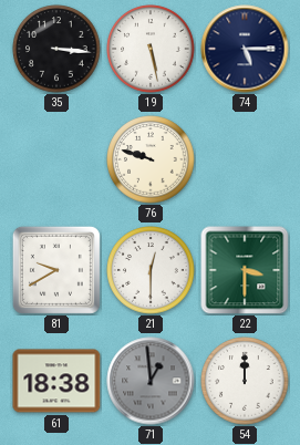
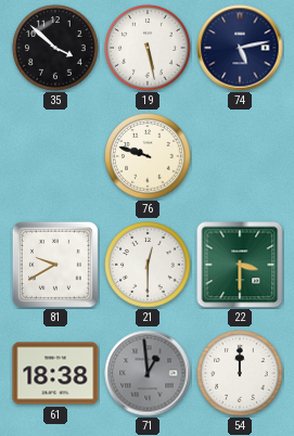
35: 3:16 -> 3:52
74: 5:15 -> 5:13
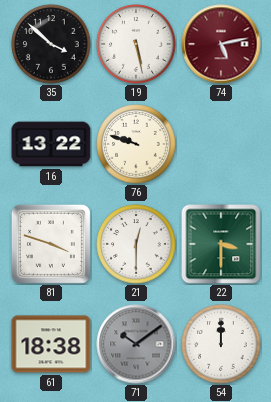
74 dial: navy -> burgundy
16: none -> 13:22
81: 9:40 -> 3:48
71: 12:59 -> 10:09
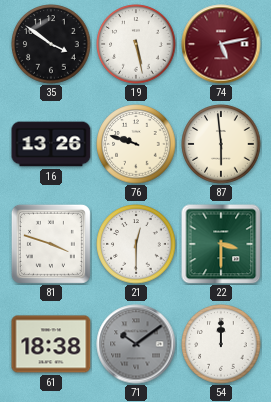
35: 3:52 -> 3:51
16: 13:22 -> 13:26
87: none -> 5:59
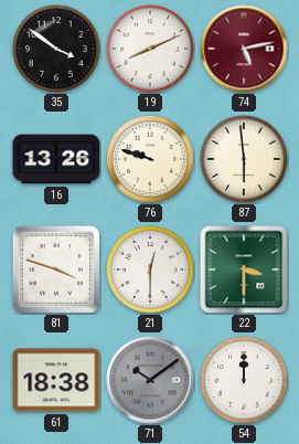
19: 5:28 -> 8:11
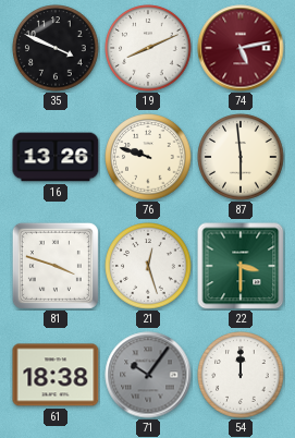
35: 3:51 -> 3:49
21: 12:30 -> 12:27
71: 10:09 -> 10:06
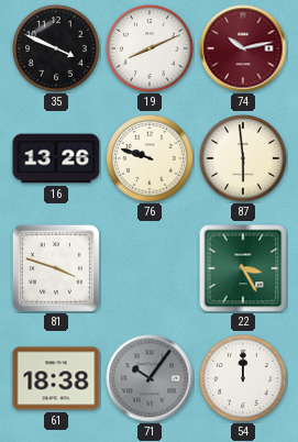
74: 5:13 -> 10:13
21: 12:27 -> none
22: 3:30 -> 3:25
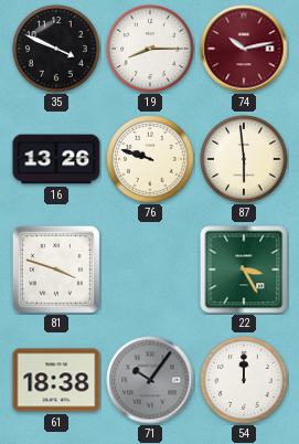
19: 8:11 -> 8:15
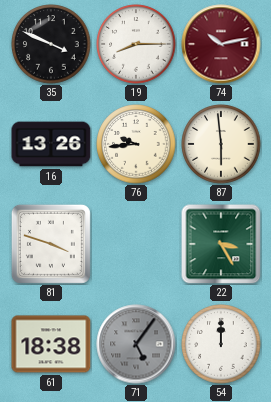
76: 9:48 -> 9:44
71: 10:06 -> 5:06
